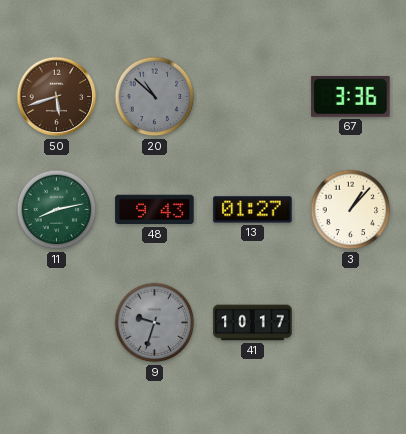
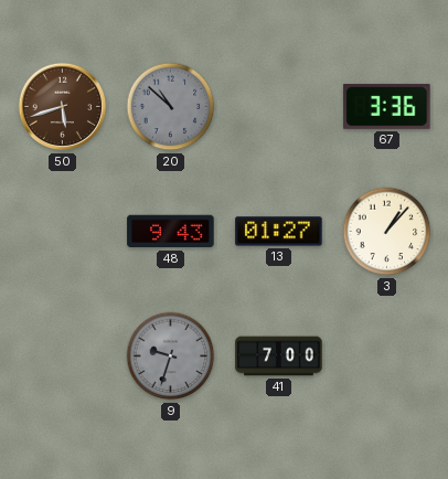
11: 8:13 -> none
41: 10:17 -> 7:00
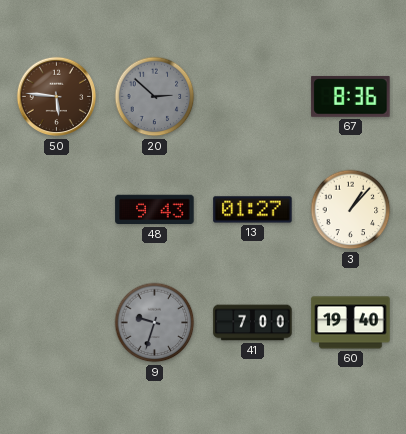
50: 5:42 -> 5:46
20: 10:52 -> 2:52
67: 3:36 -> 8:36
60: none -> 19:40
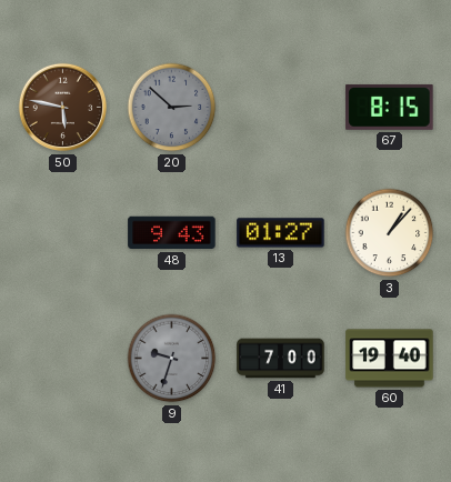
50: 5:46 -> 5:47
67: 8:36 -> 8:15
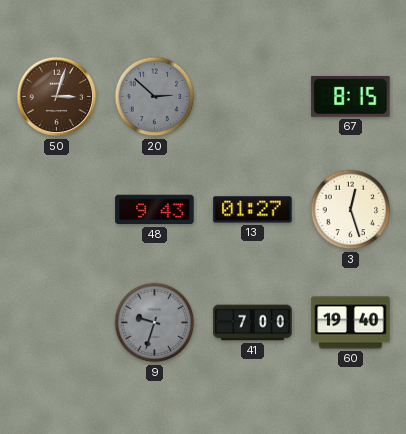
50: 5:47 -> 3:03
3: 1:07 -> 12:27
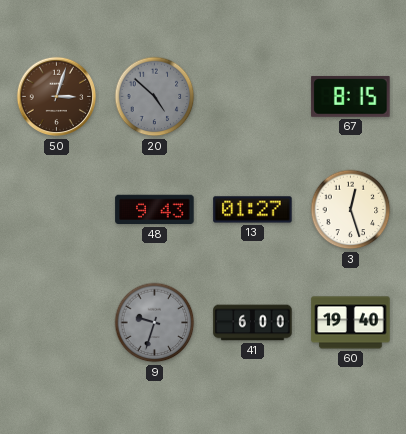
20: 2:52 -> 4:52
41: 7:00 -> 6:00
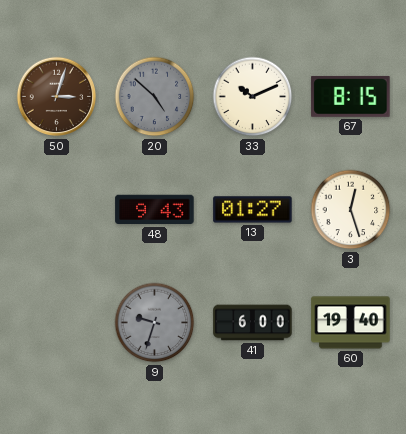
33: none -> 10:11
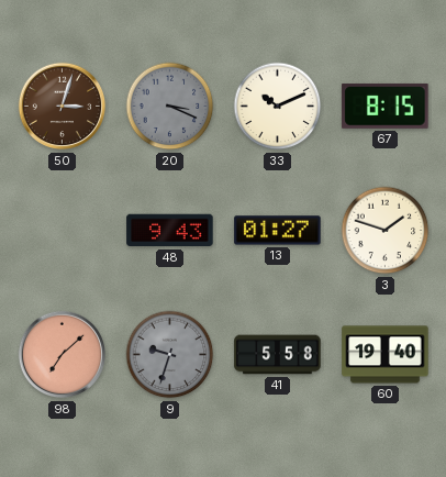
20: 4:52 -> 3:19
3: 12:27 -> 1:48
98: none -> 7:08
41: 6:00 -> 5:58
